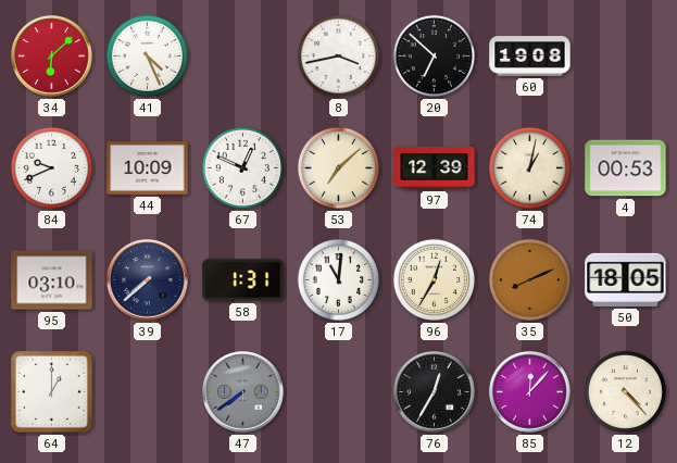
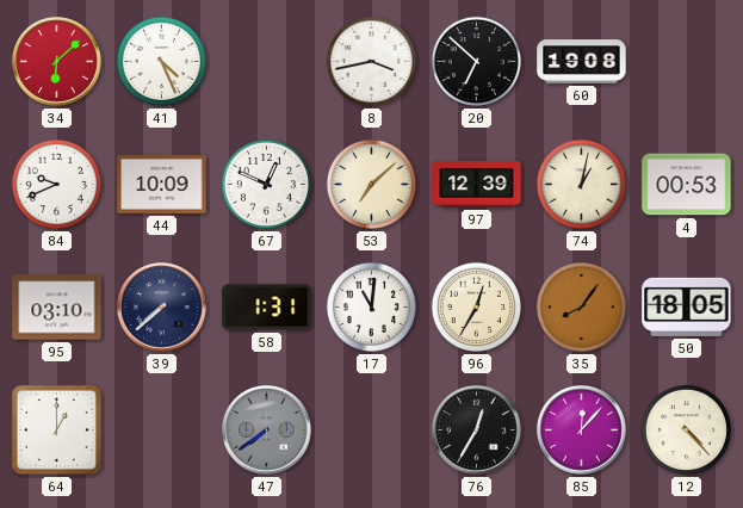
35: 8:11 -> 8:06
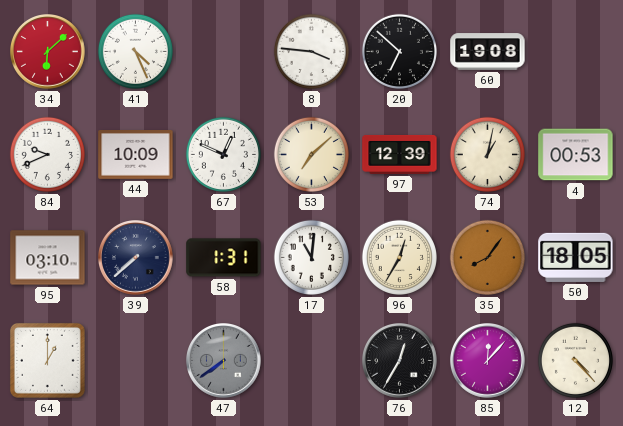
8: 3:43 -> 3:46
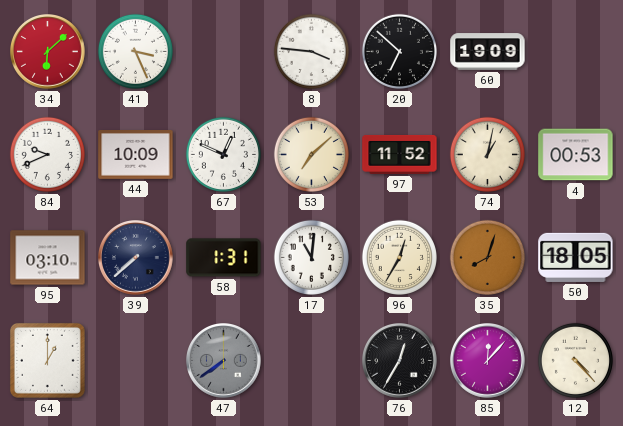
41: 4:26 -> 3:26
60: 19:08 -> 19:09
97: 12:39 -> 11:52
35: 8:06 -> 8:03
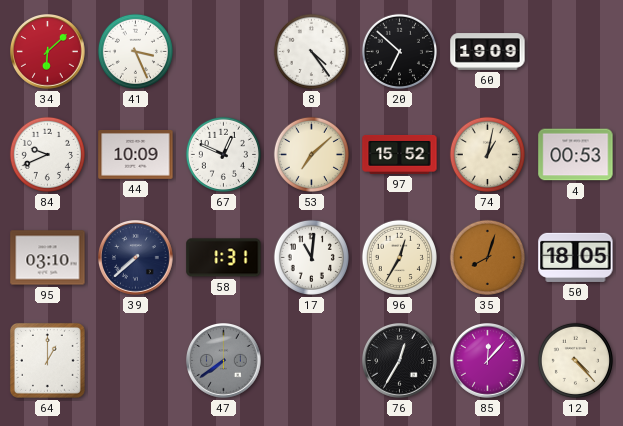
8: 3:46 -> 4:24
97: 11:52 -> 15:52
